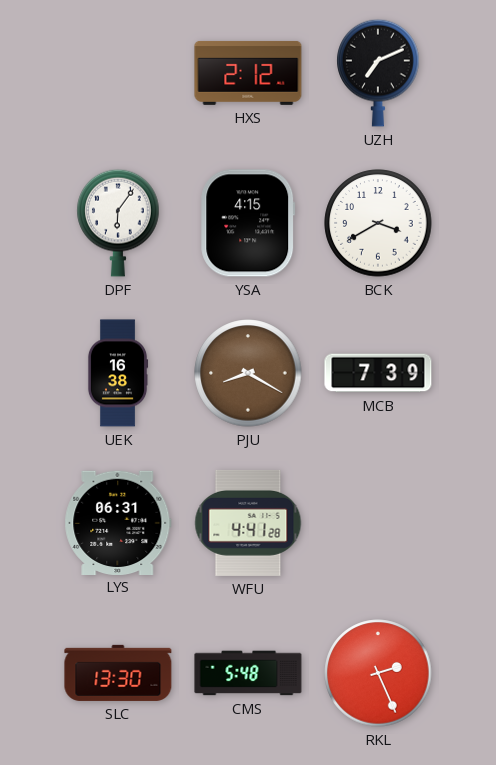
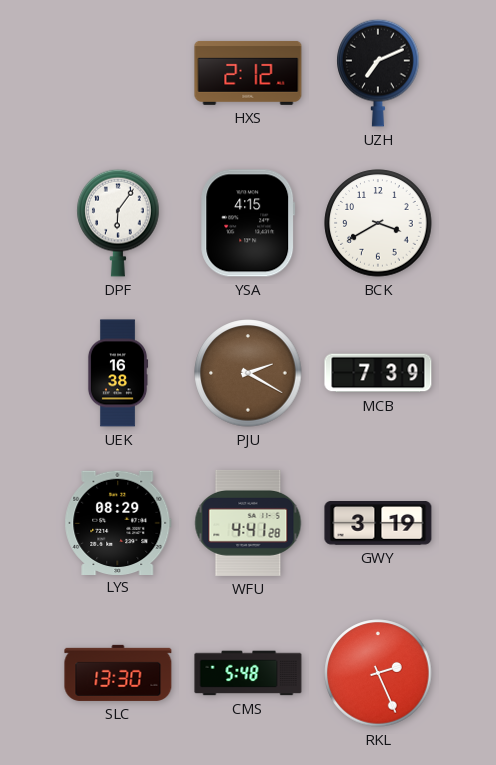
PJU: 8:20 -> 2:20
LYS: 06:31 -> 08:29
GWY: none -> 3:19
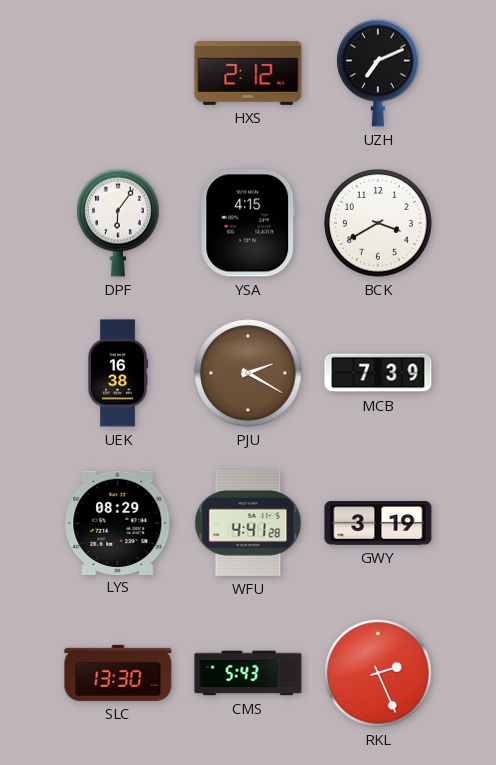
CMS: 5:48 -> 5:43
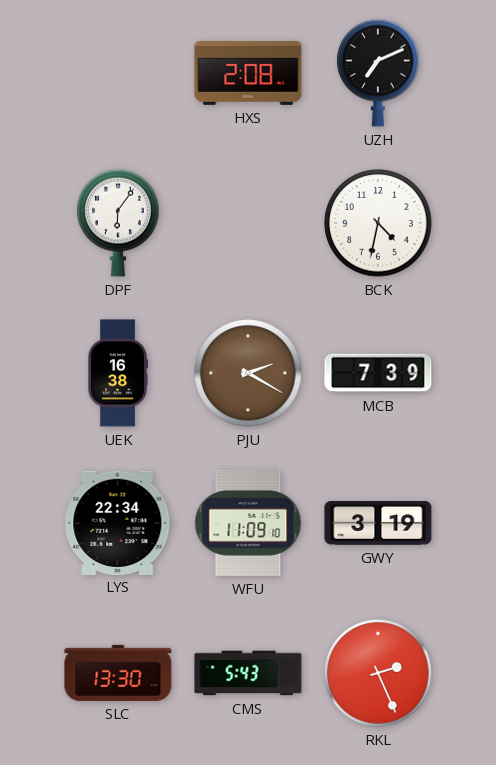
HXS: 2:12 -> 2:08
YSA: 4:15 -> none
BCK: 3:40 -> 4:32
LYS: 08:29 -> 22:34
WFU: 4:41 -> 11:09
